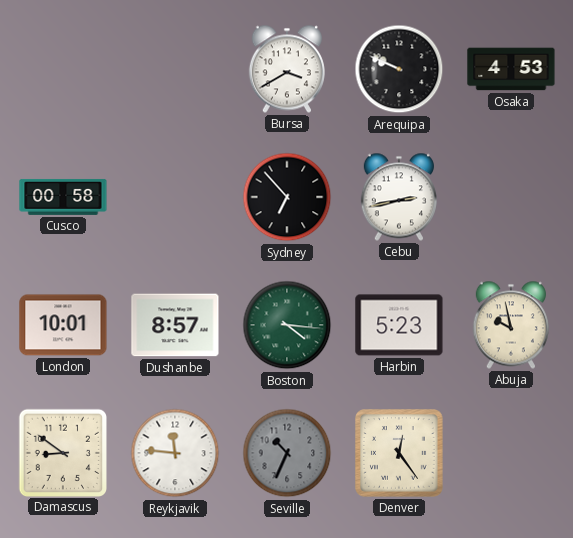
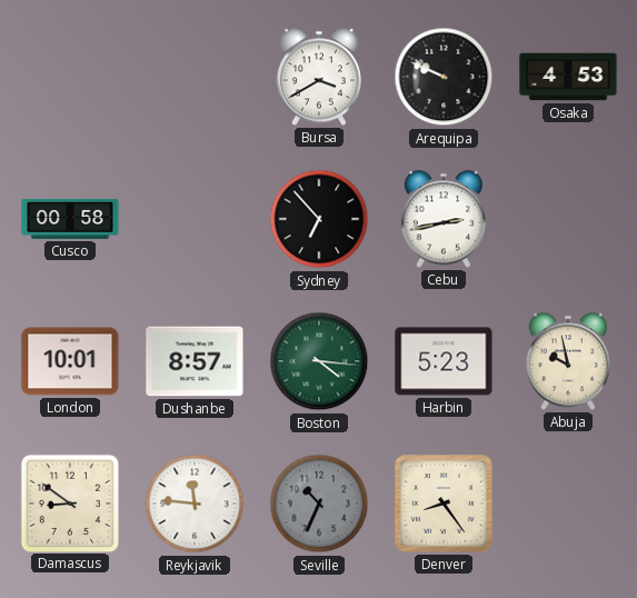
Denver: 12:24 -> 8:24
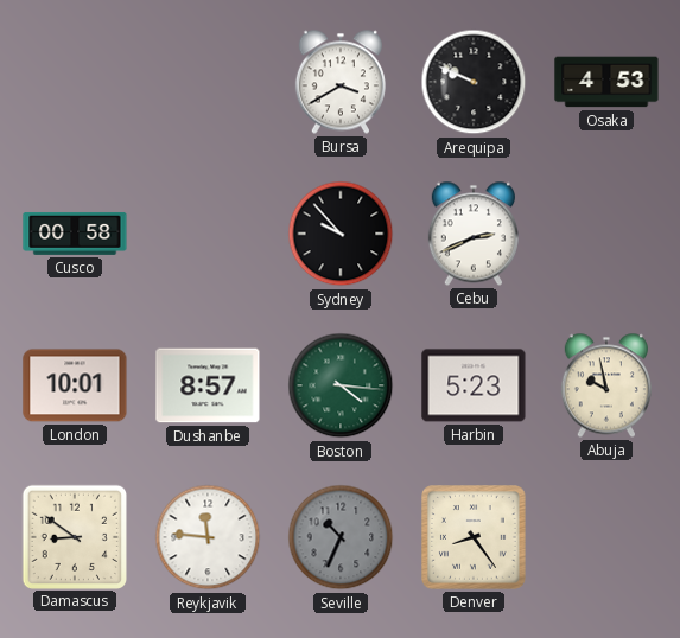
Sydney: 6:53 -> 9:53
Cebu: 2:43 -> 2:41
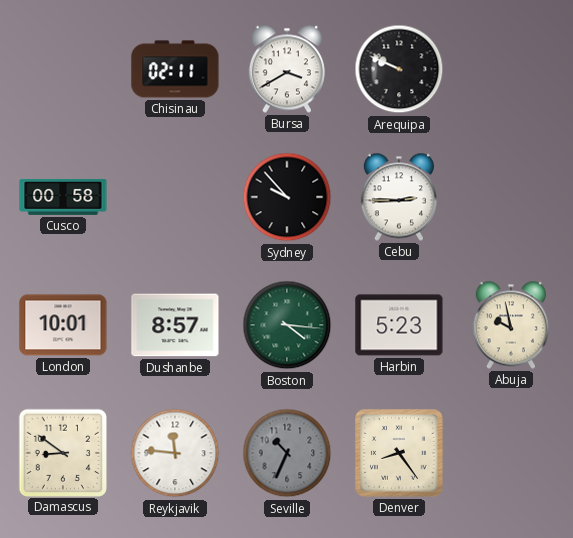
Chisinau: none -> 02:11
Osaka: 4:53 -> none
Cebu: 2:41 -> 2:45
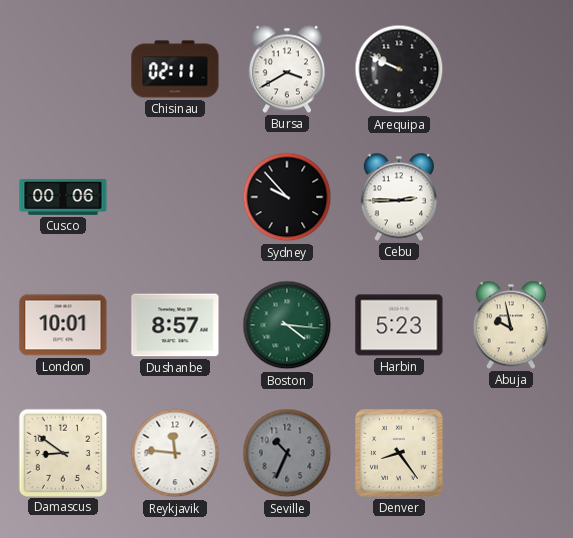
Cusco: 00:58 -> 00:06
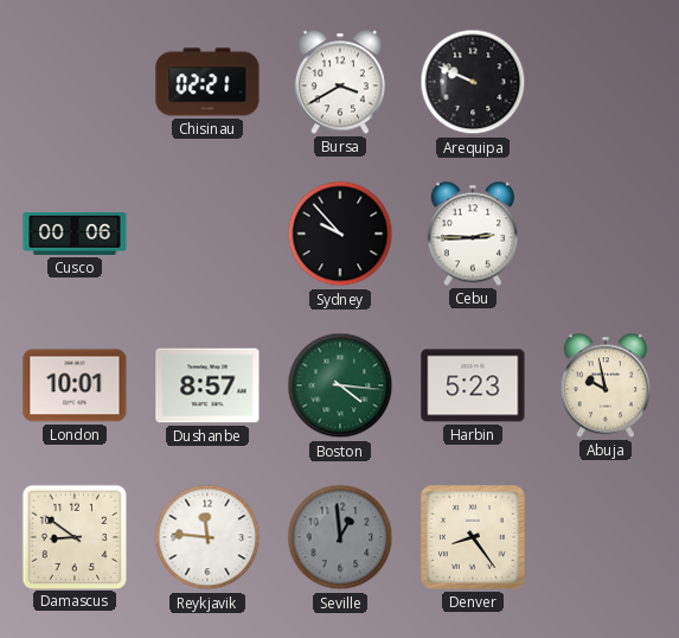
Chisinau: 02:11 -> 02:21
Seville: 10:34 -> 12:59
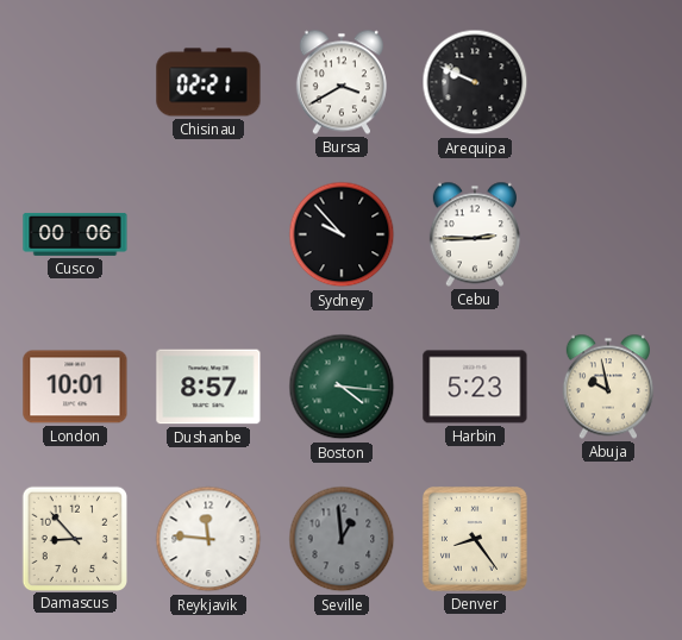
Damascus: 8:51 -> 8:53
